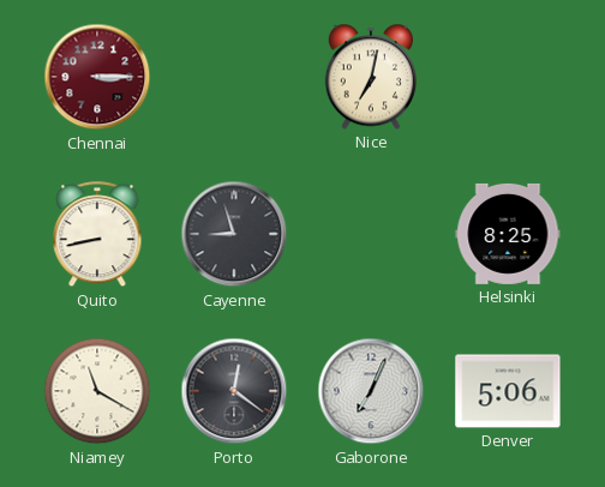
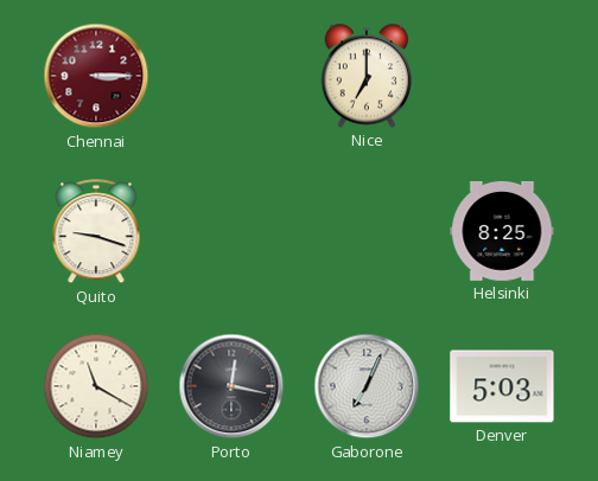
Nice: 7:02 -> 7:00
Quito: 8:43 -> 9:18
Cayenne: 8:57 -> none
Porto: 12:21 -> 12:17
Denver: 5:06 -> 5:03
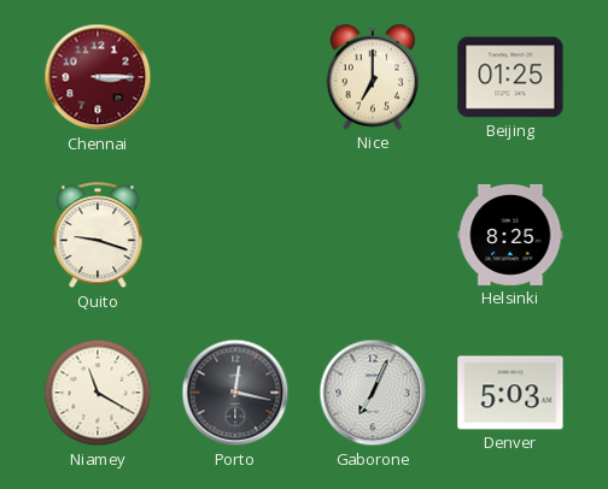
Beijing: none -> 01:25
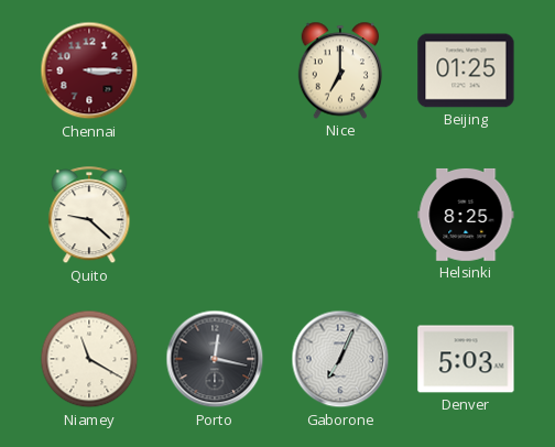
Quito: 9:18 -> 9:22
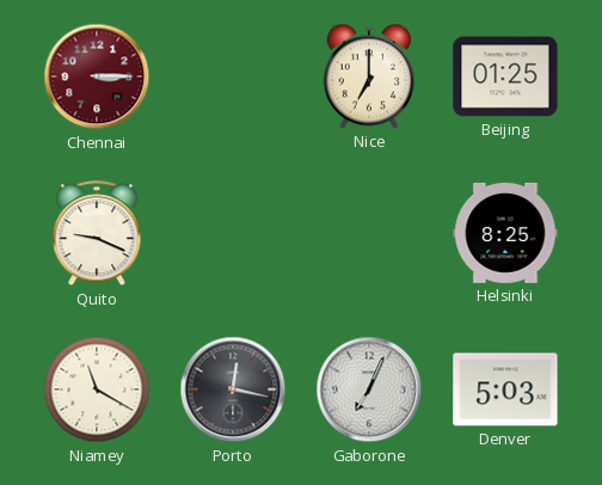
Quito: 9:22 -> 9:19
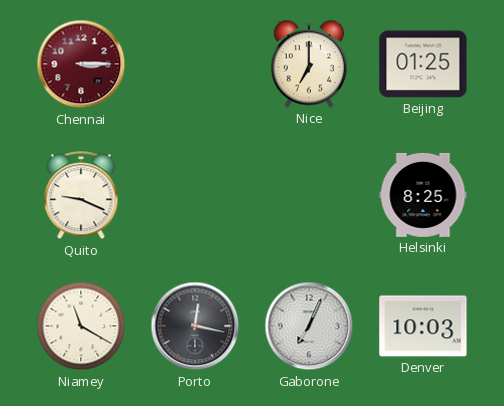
Denver: 5:03 -> 10:03
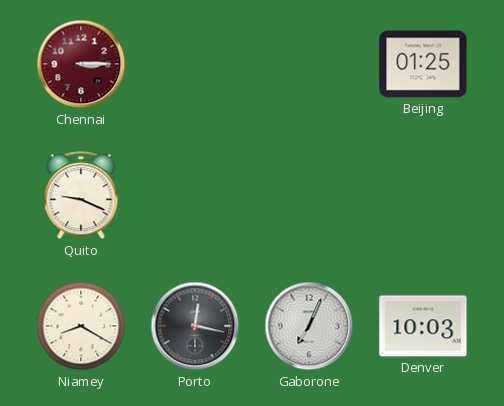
Nice: 7:00 -> none
Helsinki: 8:25 -> none
Niamey: 11:20 -> 8:20
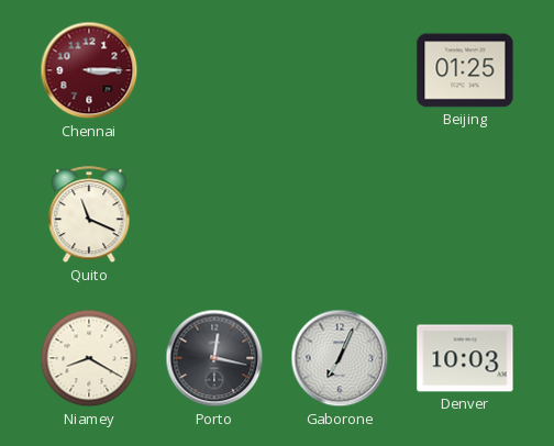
Quito: 9:19 -> 11:19
